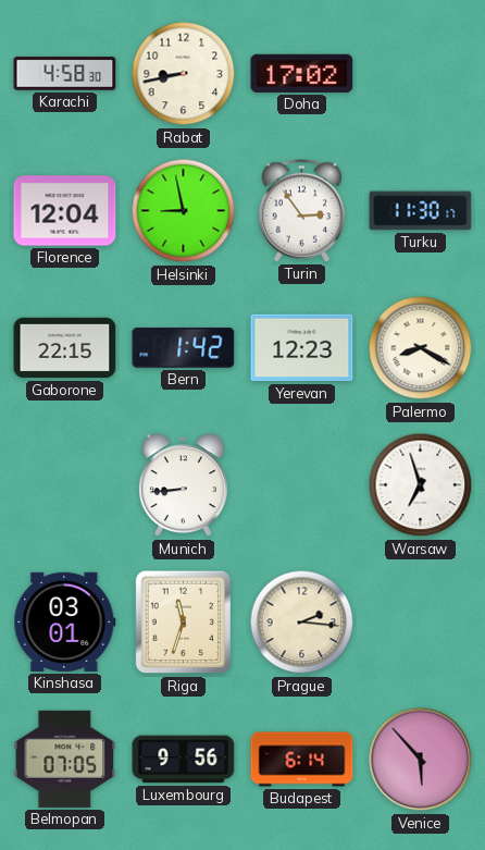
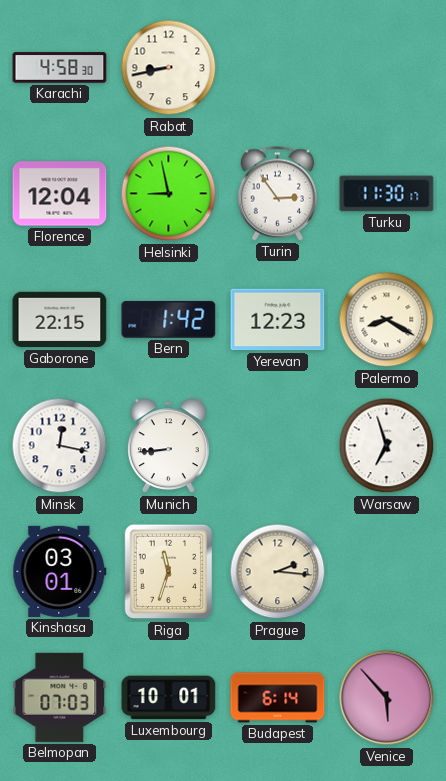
Doha: 17:02 -> none
Minsk: none -> 12:17
Belmopan: 07:05 -> 07:03
Luxembourg: 9:56 -> 10:01
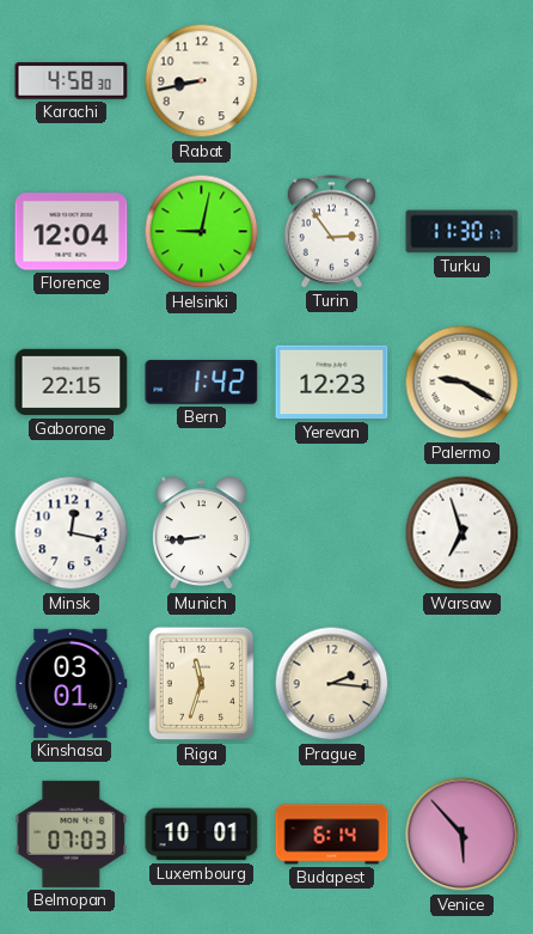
Helsinki: 8:58 -> 9:02
Palermo: 8:20 -> 9:20
